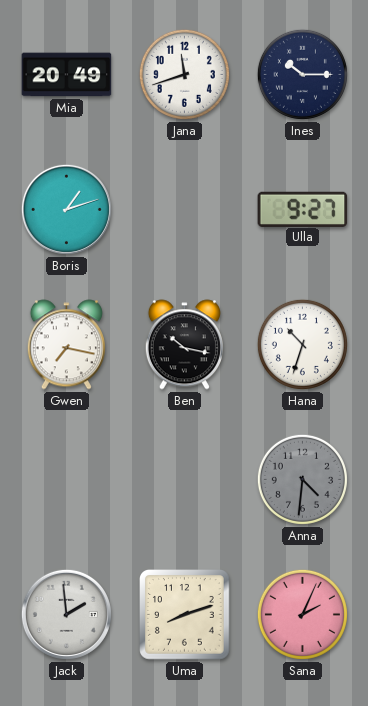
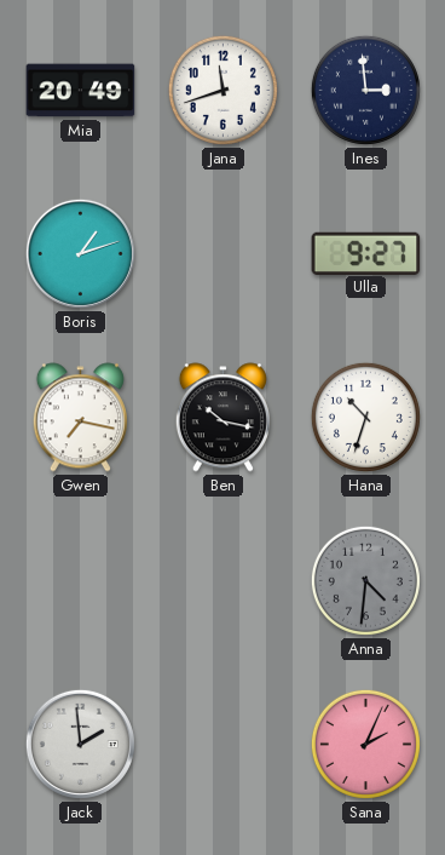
Ines: 10:15 -> 2:59
Uma: 8:12 -> none
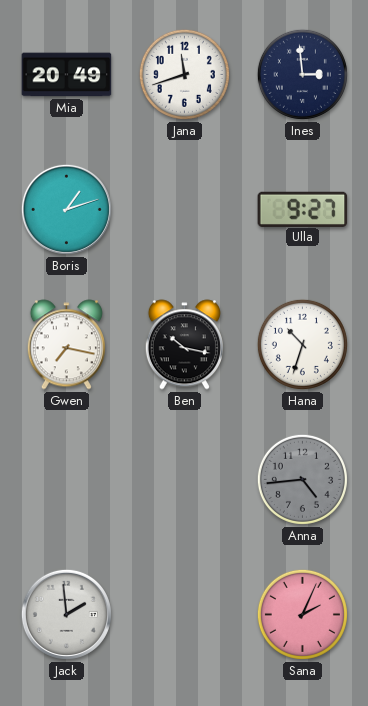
Anna: 4:31 -> 4:44
